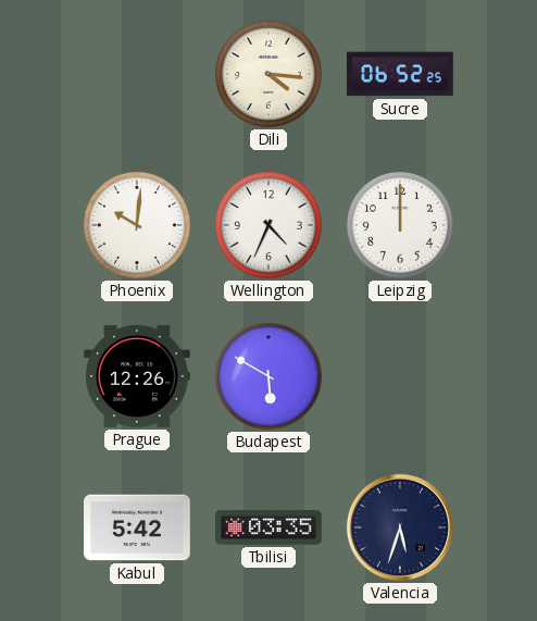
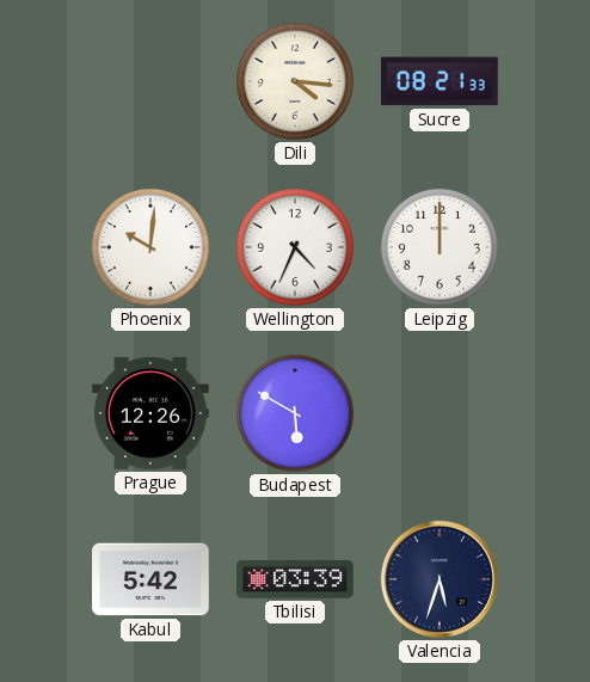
Sucre: 06:52 -> 08:21
Tbilisi: 03:35 -> 03:39
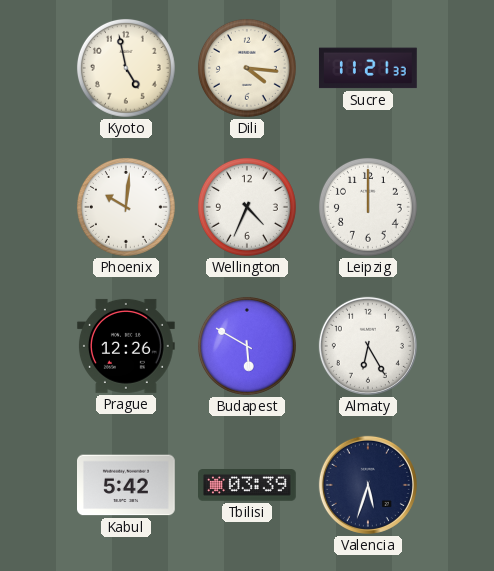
Kyoto: none -> 4:58
Sucre: 08:21 -> 11:21
Almaty: none -> 6:25
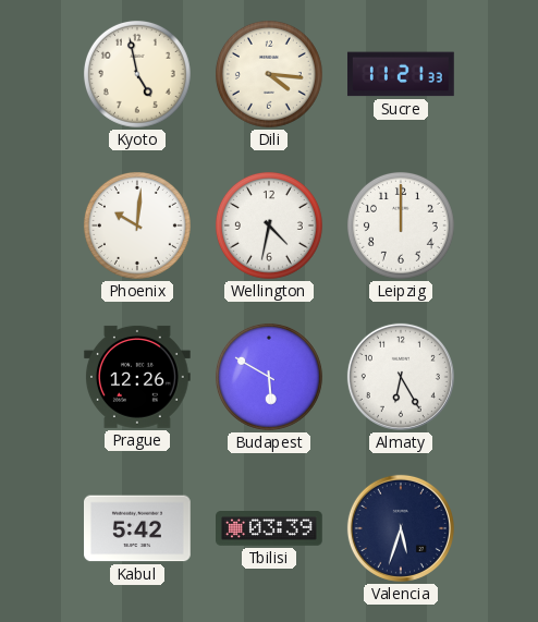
Wellington: 4:34 -> 4:32
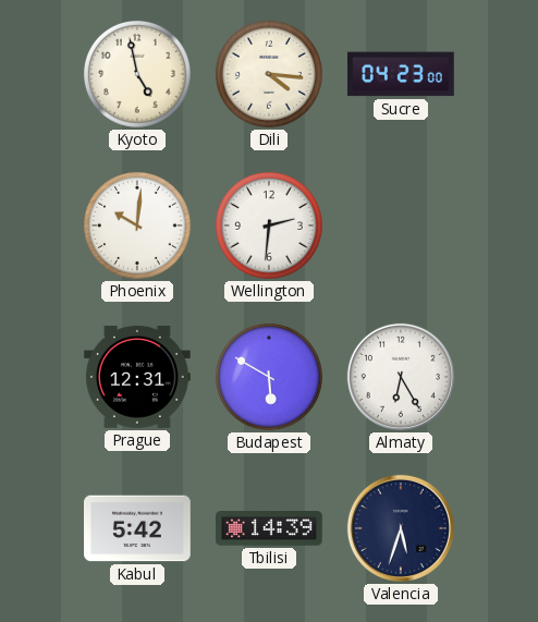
Sucre: 11:21 -> 04:23
Wellington: 4:32 -> 2:31
Leipzig: 12:00 -> none
Prague: 12:26 -> 12:31
Tbilisi: 03:39 -> 14:39
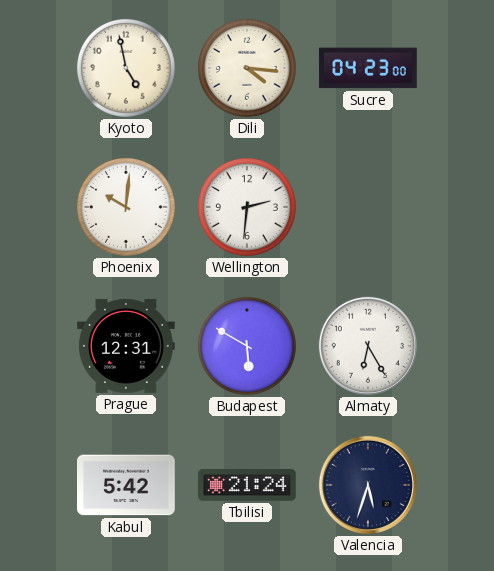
Tbilisi: 14:39 -> 21:24
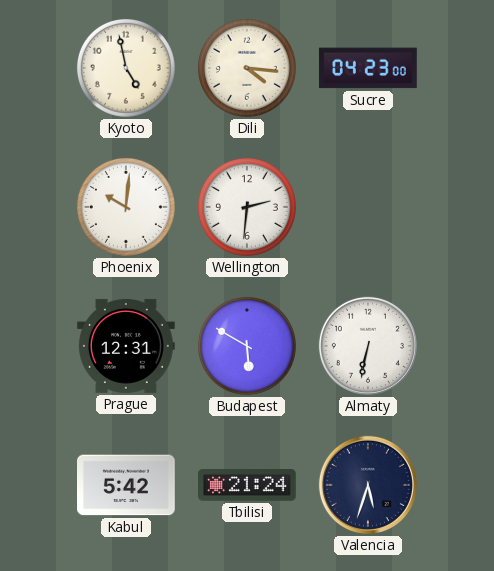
Almaty: 6:25 -> 6:32
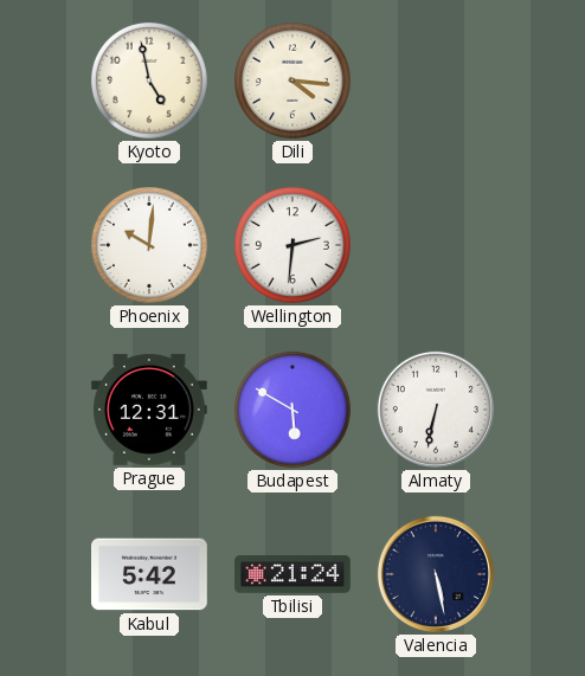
Sucre: 04:23 -> none
Valencia: 5:33 -> 5:28
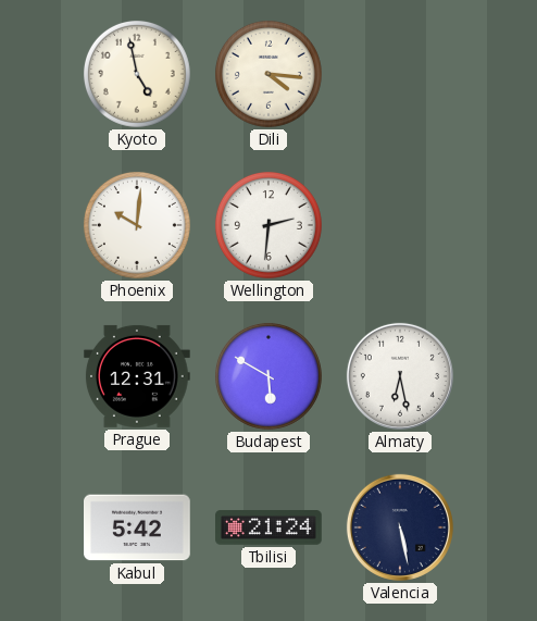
Almaty: 6:32 -> 6:28
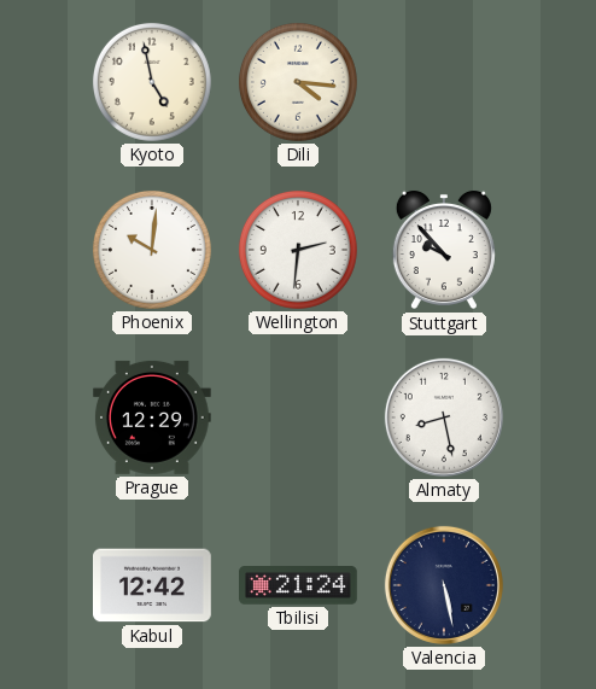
Stuttgart: none -> 9:53
Prague: 12:31 -> 12:29
Budapest: 5:50 -> none
Almaty: 6:28 -> 8:28
Kabul: 5:42 -> 12:42
